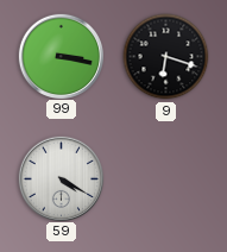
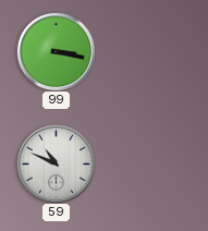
9: 6:18 -> none
59: 4:20 -> 10:49
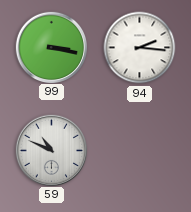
94: none -> 2:16
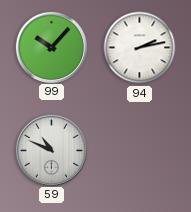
99: 3:17 -> 10:07
94: 2:16 -> 2:13
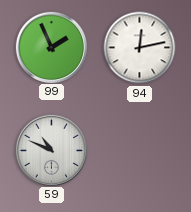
99: 10:07 -> 1:56
94: 2:13 -> 12:13
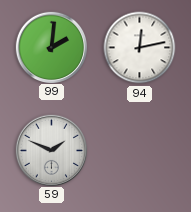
99: 1:56 -> 2:01
59: 10:49 -> 1:49
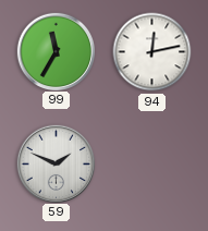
99: 2:01 -> 11:35
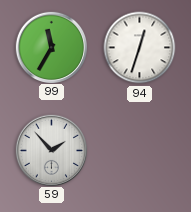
94: 12:13 -> 12:33
59: 1:49 -> 1:53
